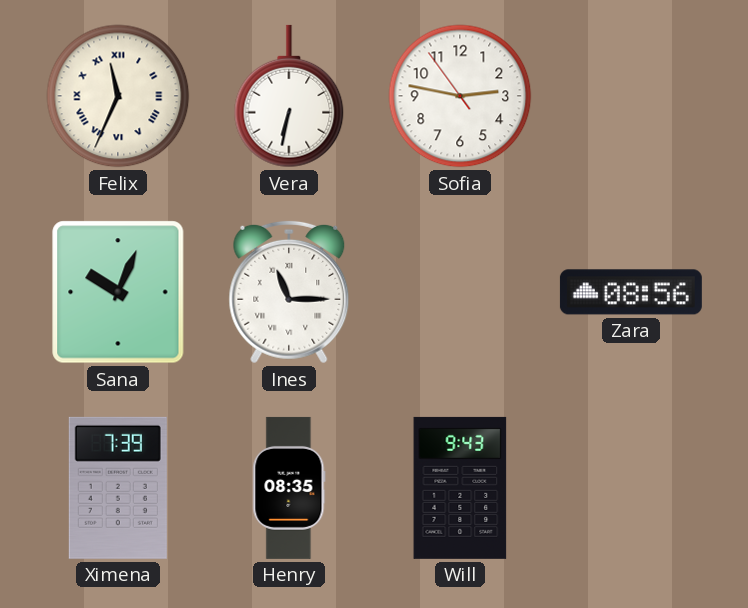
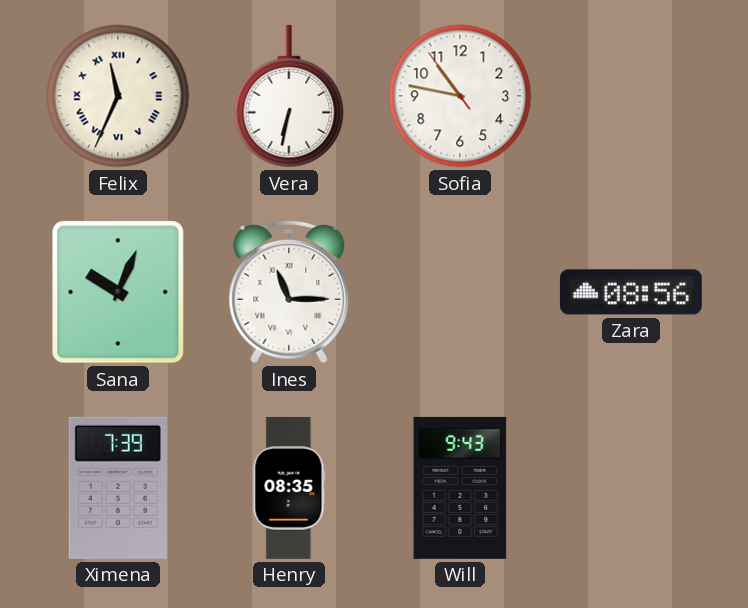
Sofia: 2:46 -> 10:46
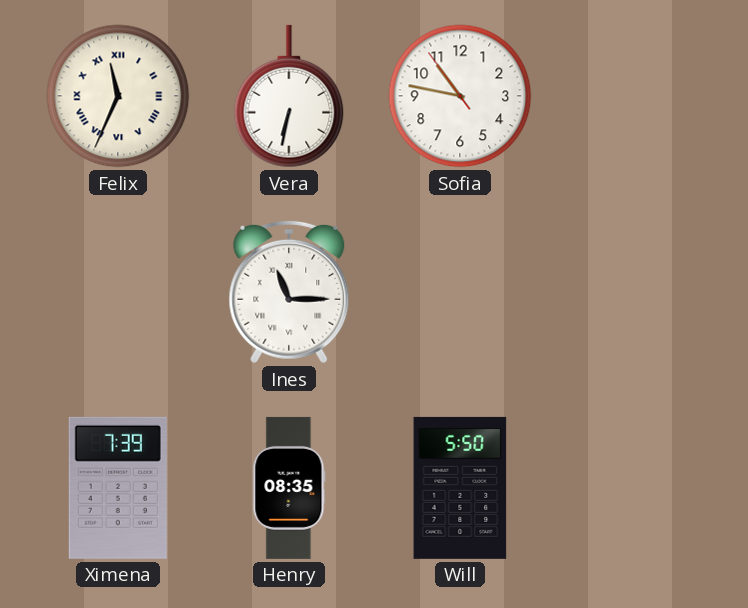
Sana: 10:04 -> none
Zara: 08:56 -> none
Will: 9:43 -> 5:50
